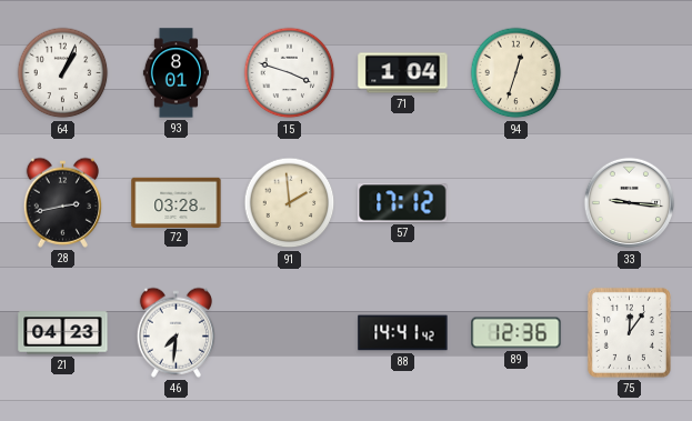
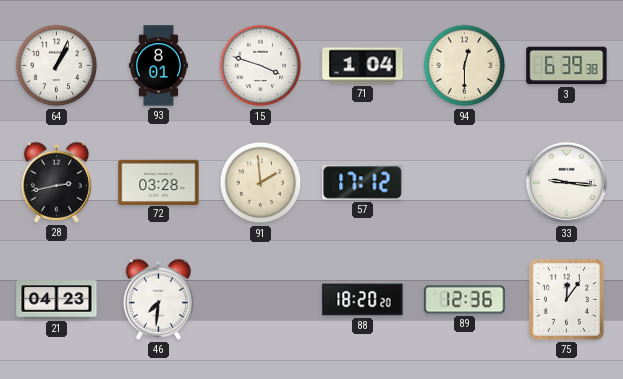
94: 12:33 -> 12:30
3: none -> 6:39
88: 14:41 -> 18:20
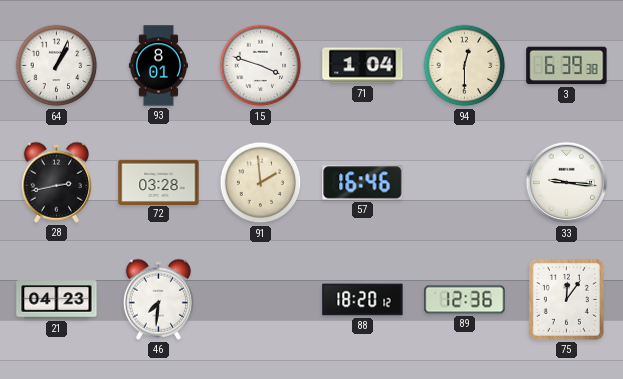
57: 17:12 -> 16:46
88: 18:20:20 -> 18:20:12
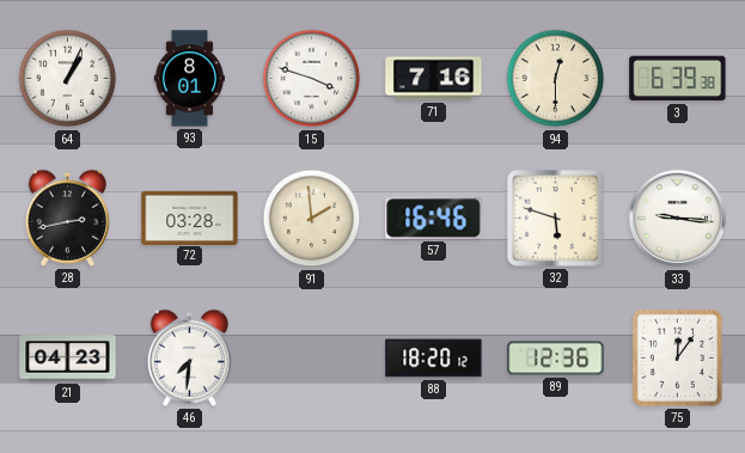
71: 1:04 -> 7:16
32: none -> 5:48
